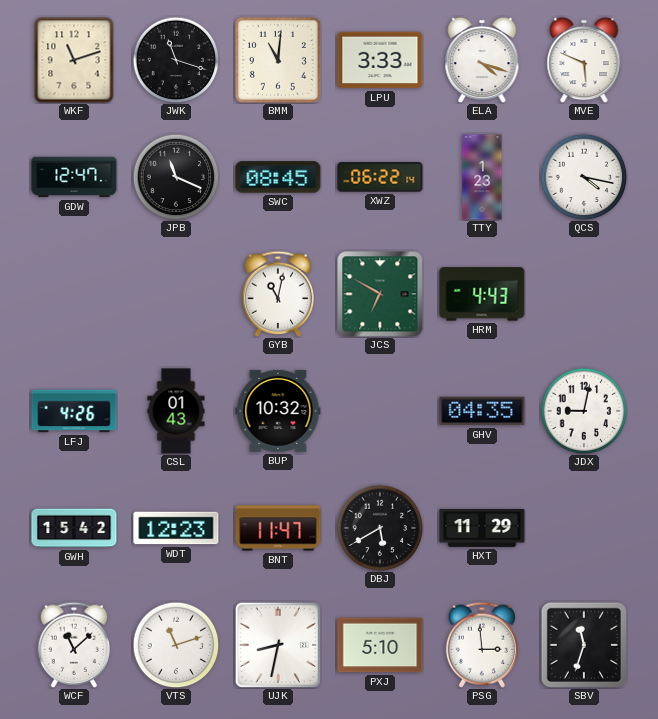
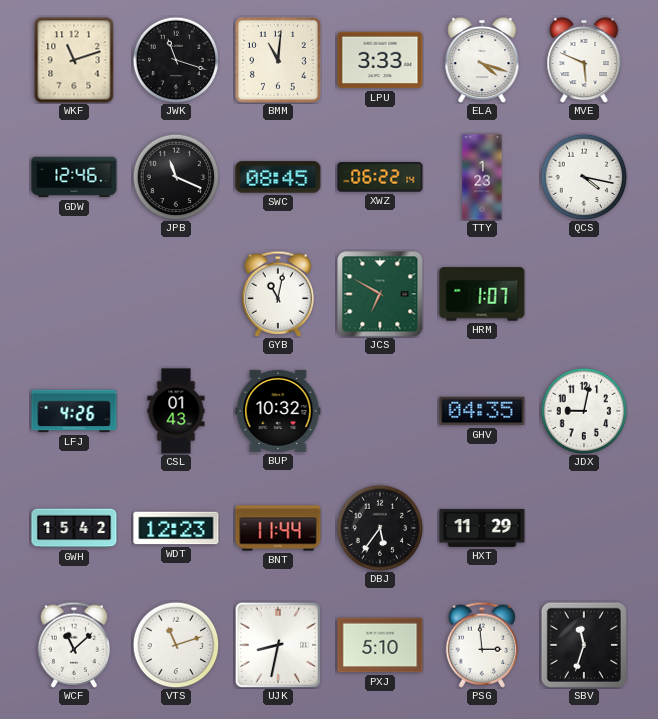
GDW: 12:47 -> 12:46
HRM: 4:43 -> 1:07
BNT: 11:47 -> 11:44
DBJ: 5:40 -> 5:36
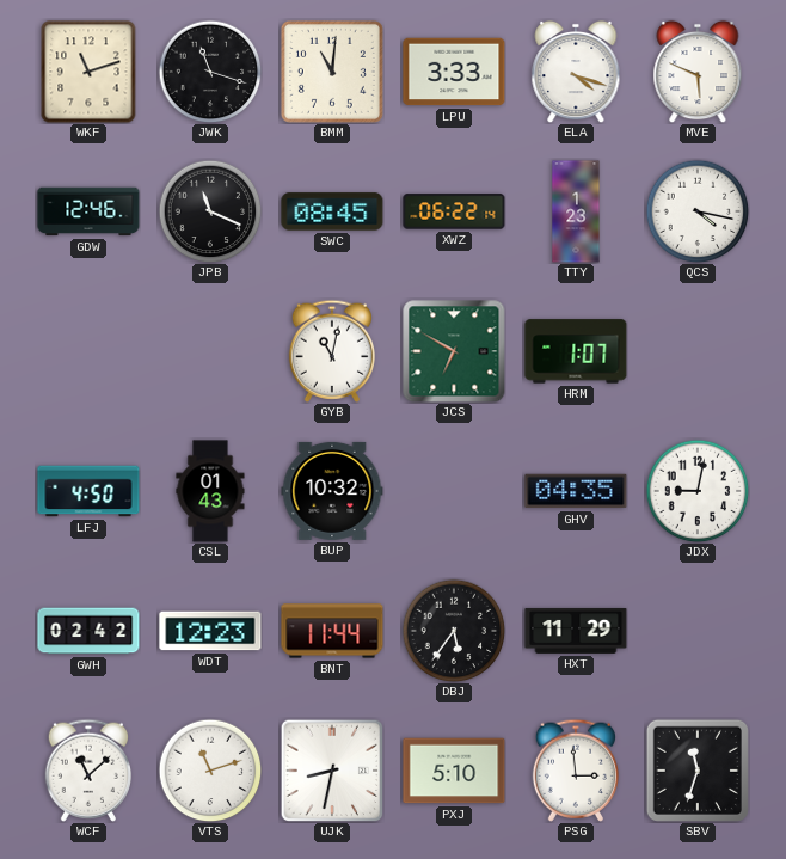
LFJ: 4:26 -> 4:50
GWH: 15:42 -> 02:42
